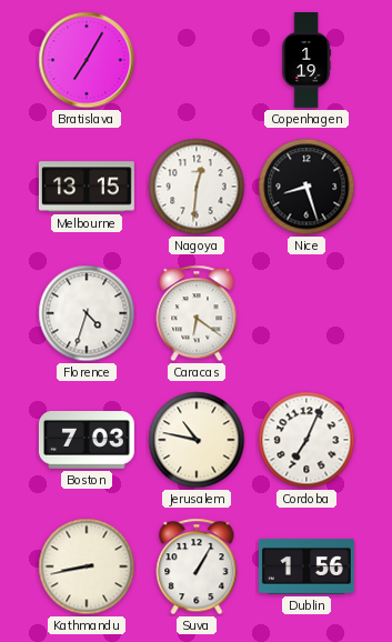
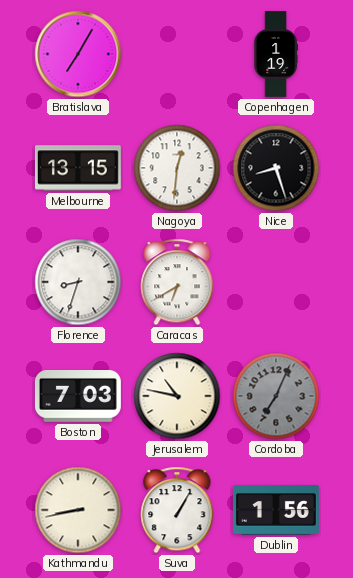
Florence: 4:33 -> 8:33
Caracas: 6:21 -> 6:40
Cordoba dial: white -> grey
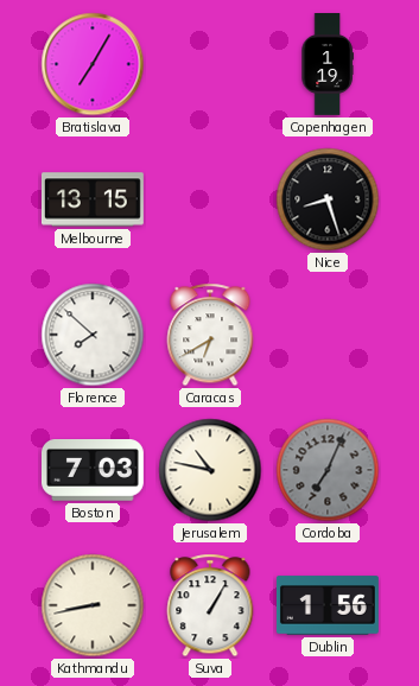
Nagoya: 12:31 -> none
Florence: 8:33 -> 7:52
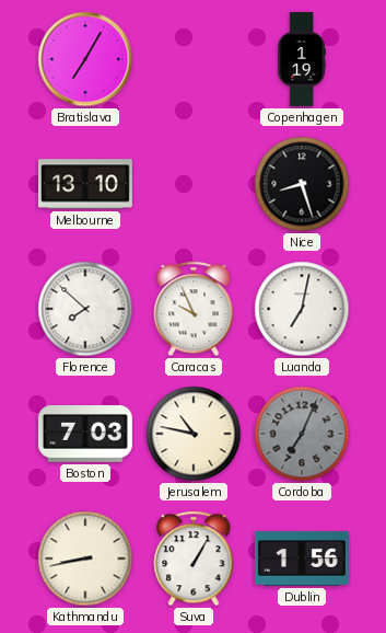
Melbourne: 13:15 -> 13:10
Caracas: 6:40 -> 9:56
Luanda: none -> 7:02
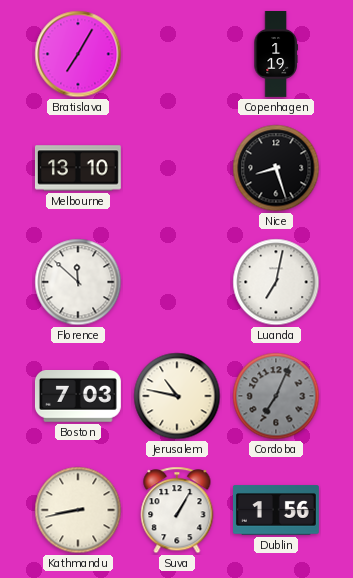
Florence: 7:52 -> 11:52
Caracas: 9:56 -> none
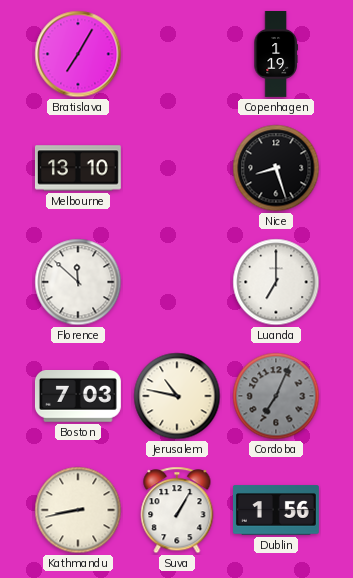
Luanda: 7:02 -> 7:00
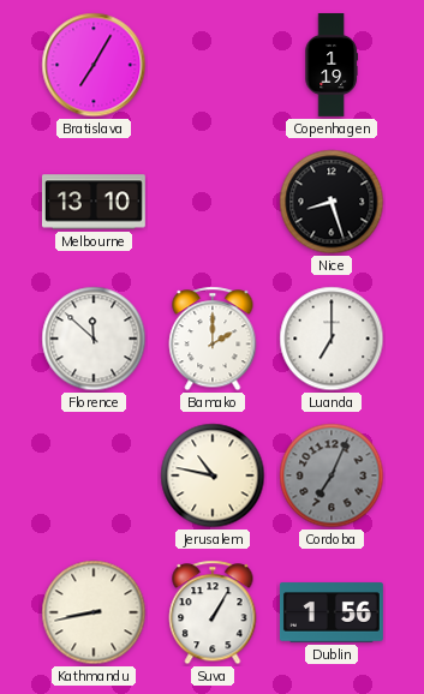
Bamako: none -> 2:00
Boston: 7:03 -> none
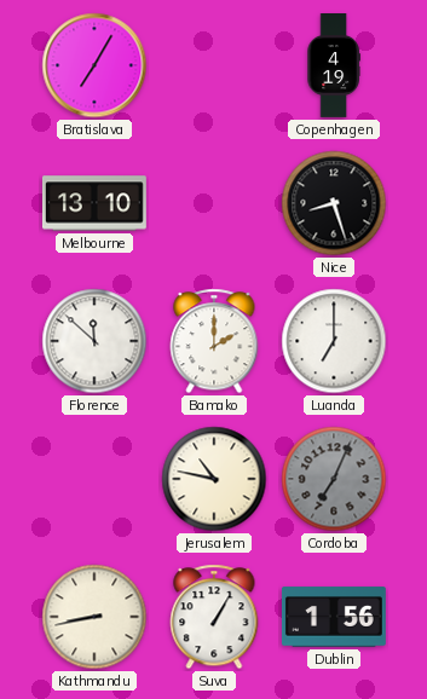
Copenhagen: 1:19 -> 4:19
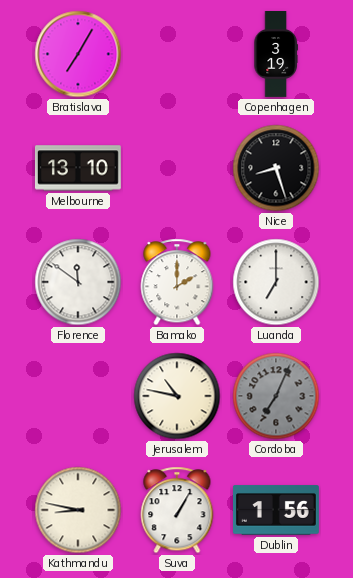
Copenhagen: 4:19 -> 3:19
Florence: 11:52 -> 11:51
Kathmandu: 8:43 -> 8:47
